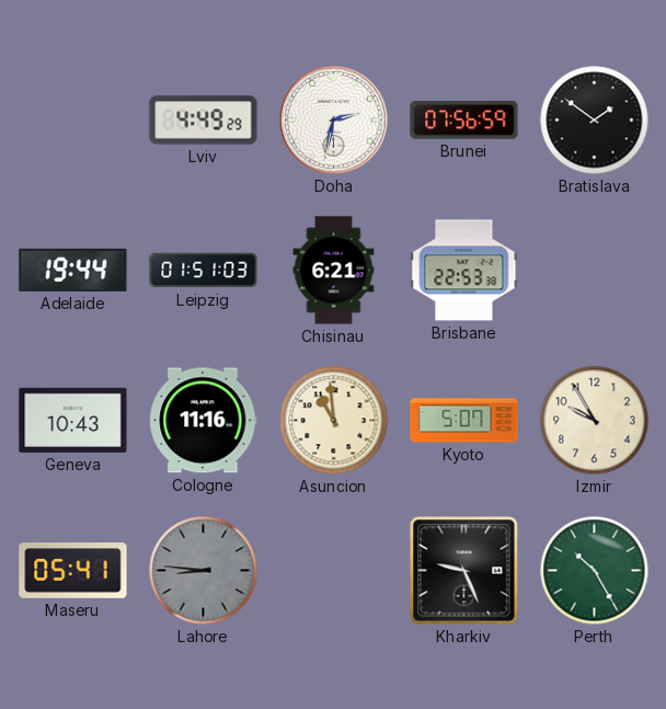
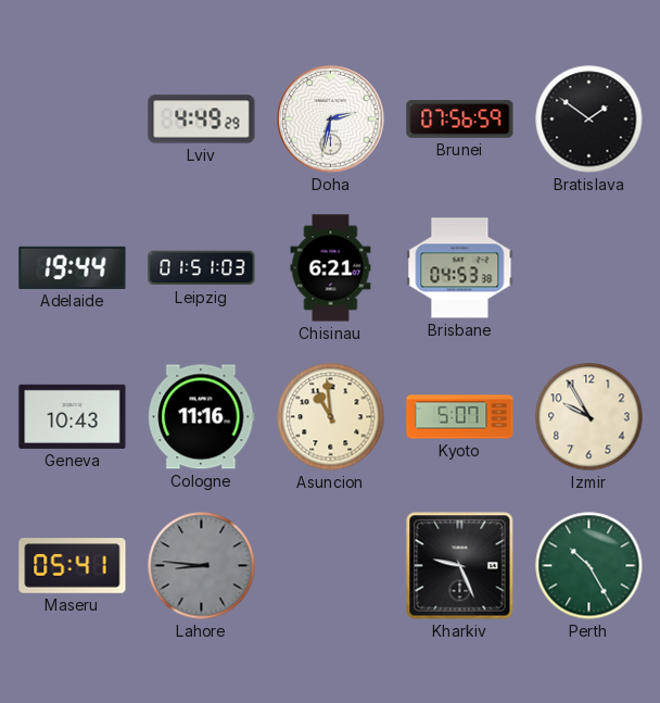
Brisbane: 22:53 -> 04:53
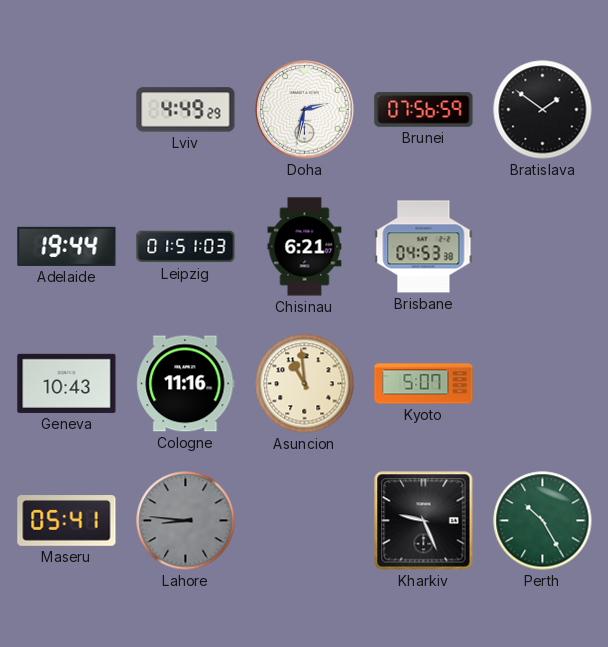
Izmir: 9:55 -> none
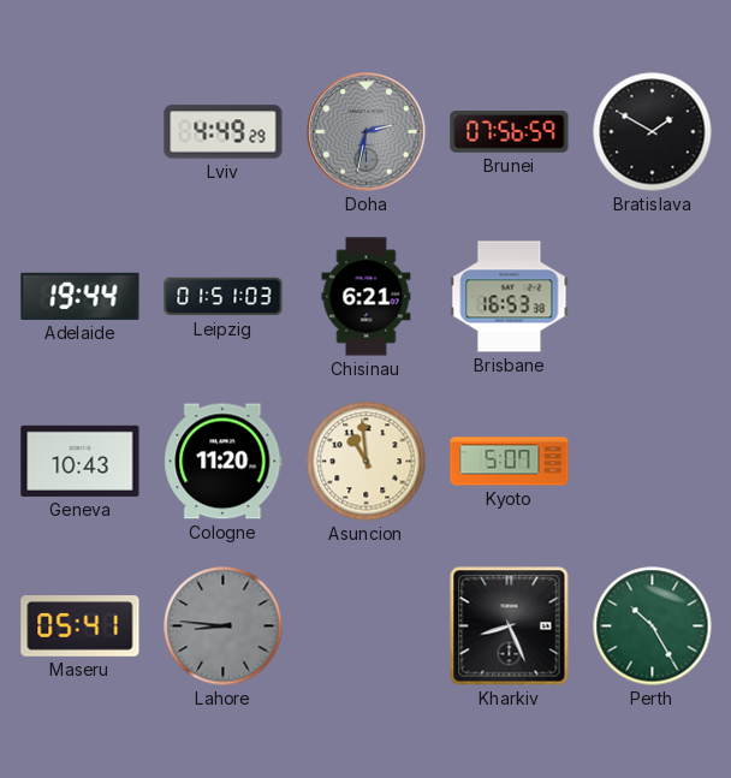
Doha dial: white -> grey
Bratislava: 1:51 -> 1:50
Brisbane: 04:53 -> 16:53
Cologne: 11:16 -> 11:20
Kharkiv: 9:26 -> 8:26
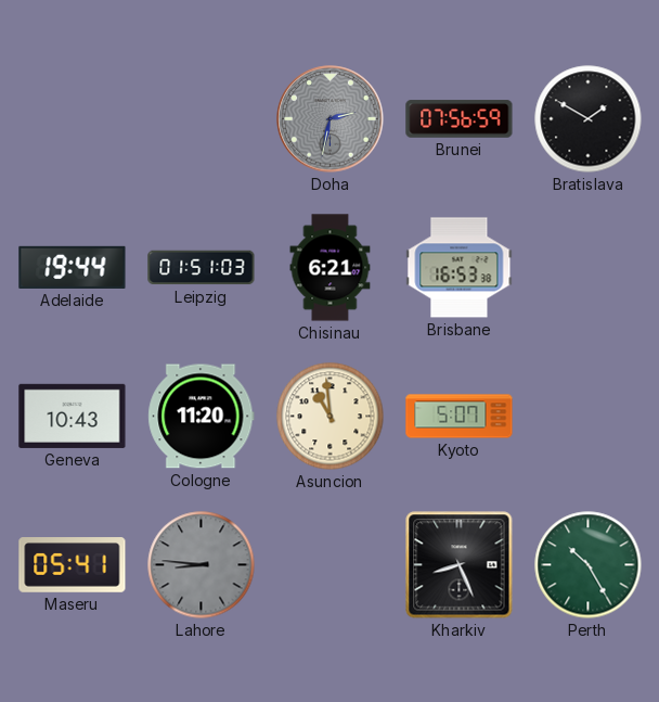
Lviv: 4:49 -> none
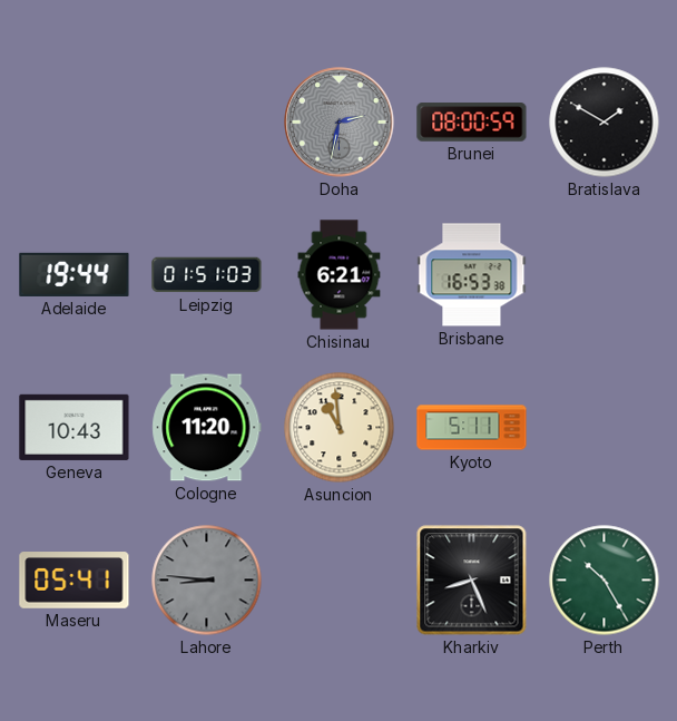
Brunei: 07:56 -> 08:00
Kyoto: 5:07 -> 5:11
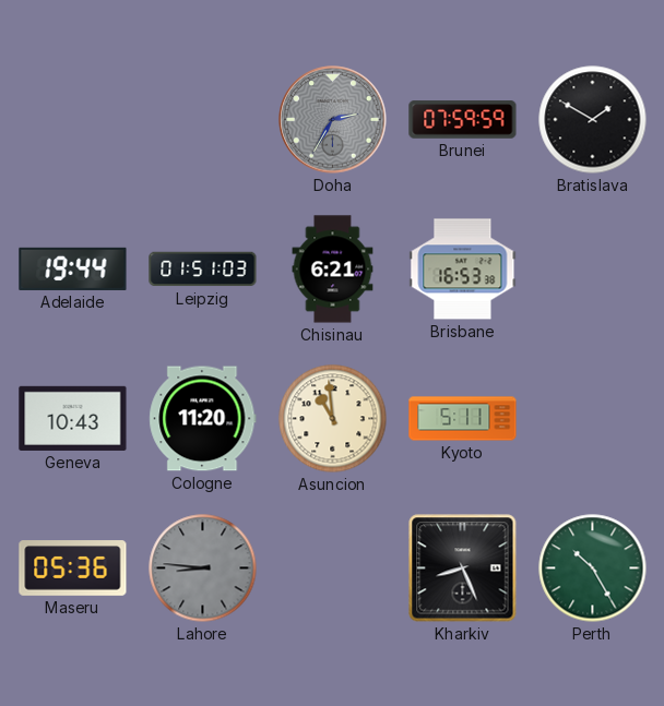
Doha: 2:32 -> 2:35
Brunei: 08:00 -> 07:59
Maseru: 05:41 -> 05:36
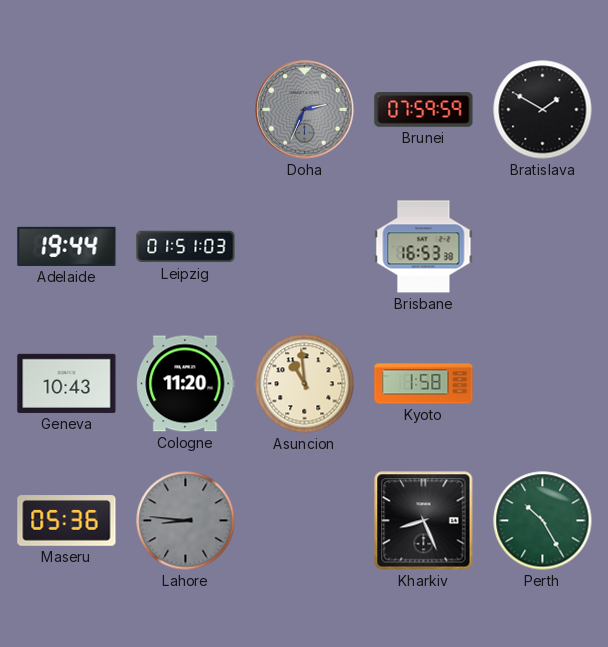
Doha: 2:35 -> 2:34
Chisinau: 6:21 -> none
Kyoto: 5:11 -> 1:58
